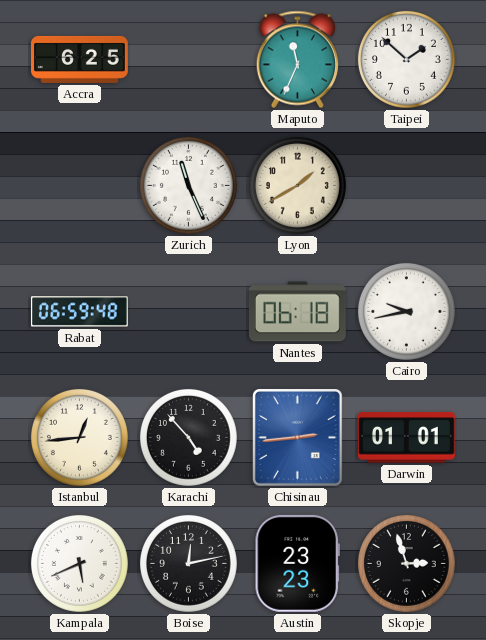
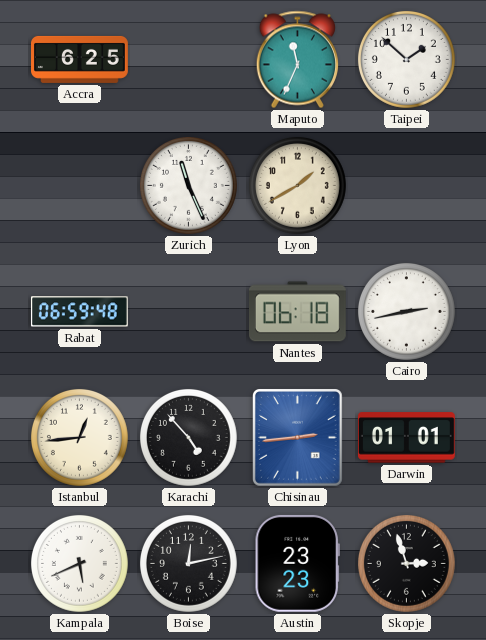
Cairo: 9:43 -> 2:43
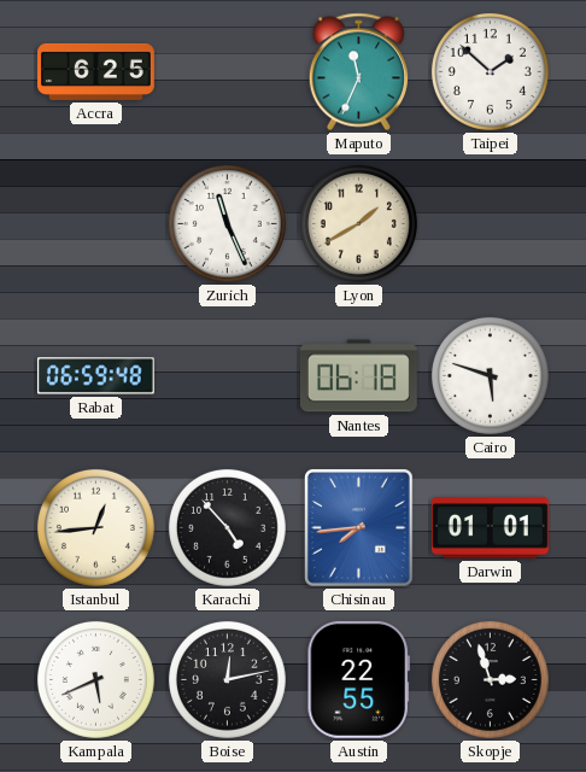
Cairo: 2:43 -> 5:48
Chisinau: 2:44 -> 7:44
Austin: 23:23 -> 22:55
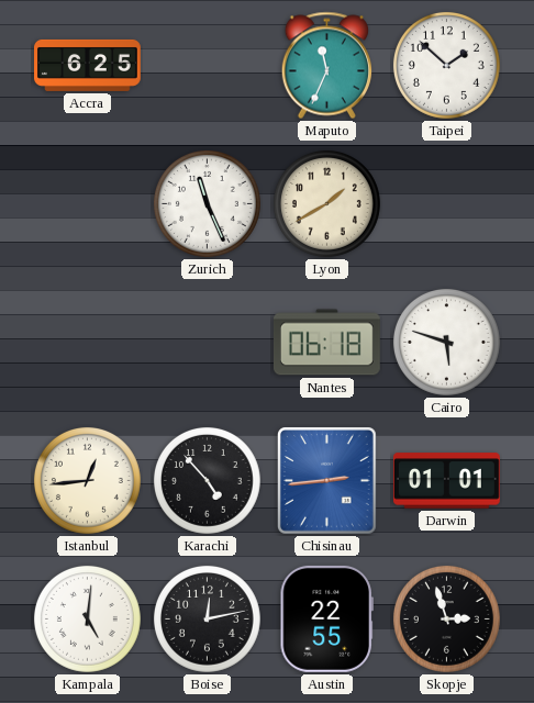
Rabat: 06:59 -> none
Chisinau: 7:44 -> 2:44
Kampala: 5:41 -> 5:01
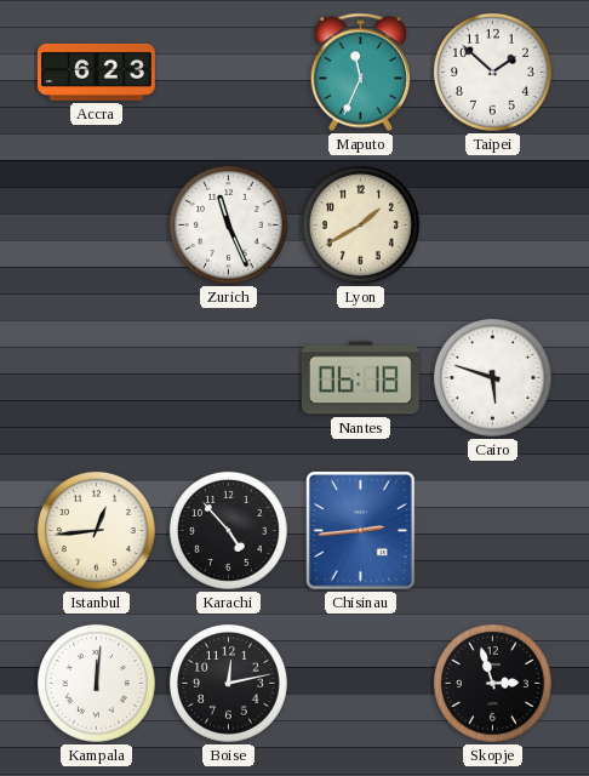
Accra: 6:25 -> 6:23
Darwin: 01:01 -> none
Kampala: 5:01 -> 12:01
Austin: 22:55 -> none
